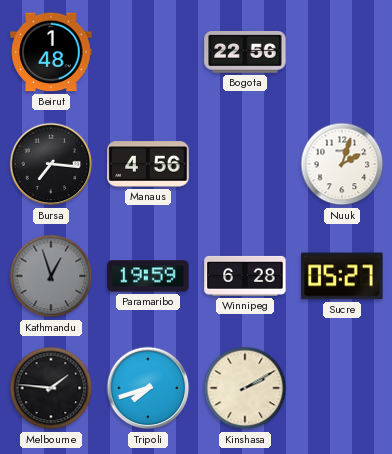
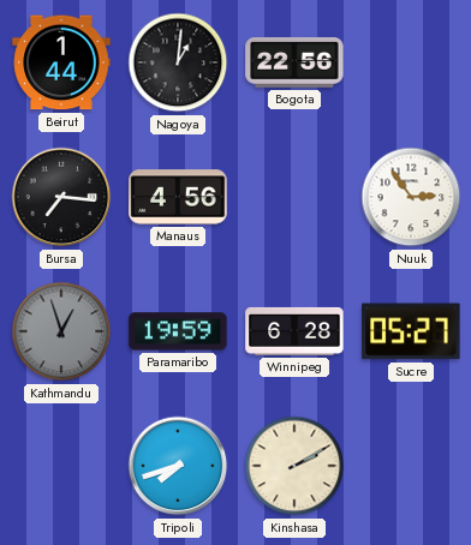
Beirut: 1:48 -> 1:44
Nagoya: none -> 1:01
Nuuk: 2:03 -> 2:54
Melbourne: 1:46 -> none
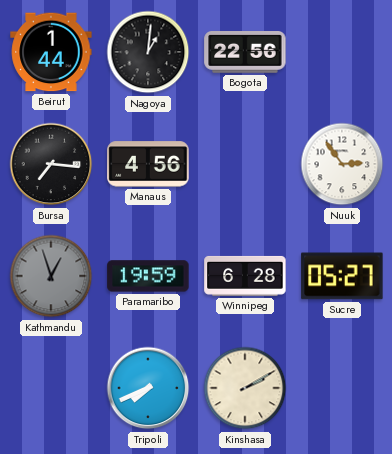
Tripoli: 7:42 -> 7:41
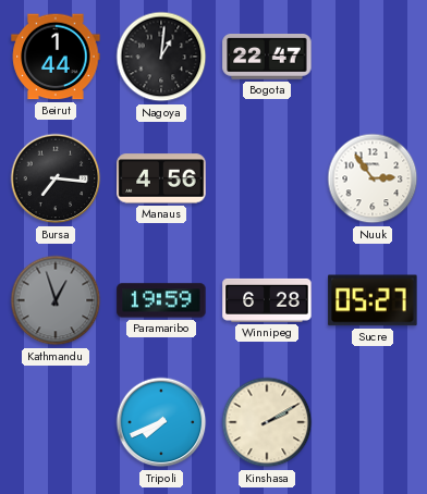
Bogota: 22:56 -> 22:47
